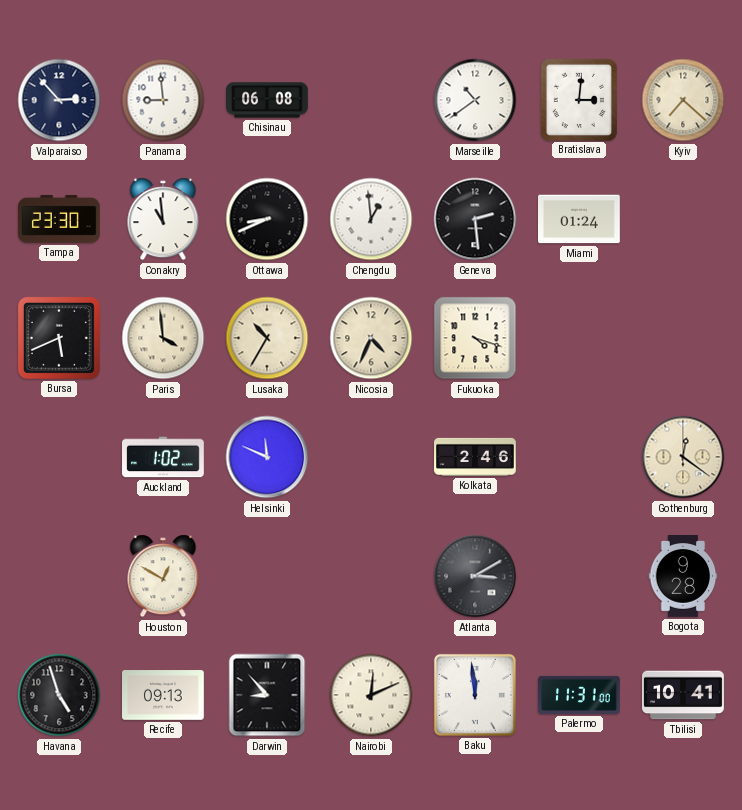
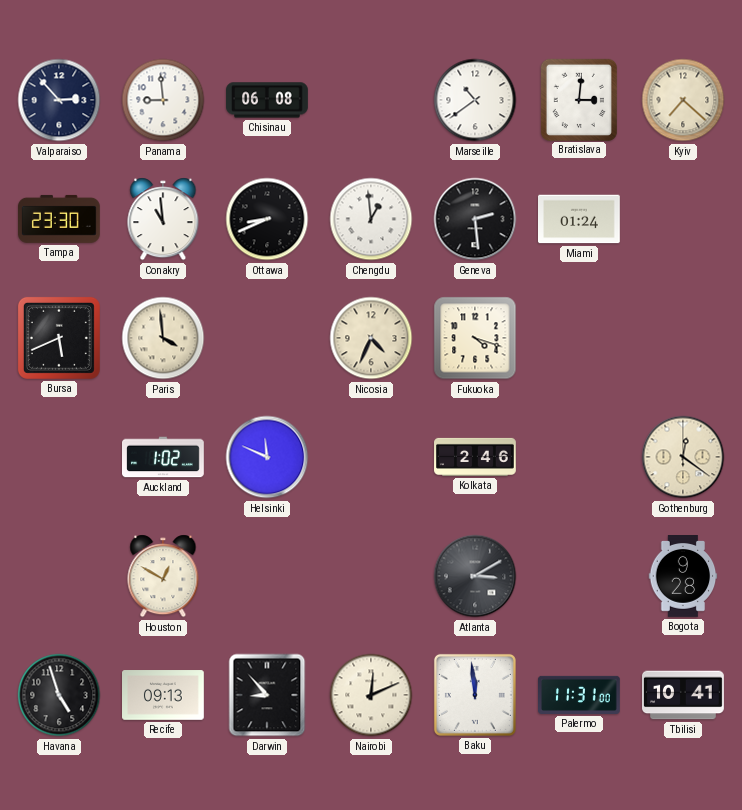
Lusaka: 10:35 -> none
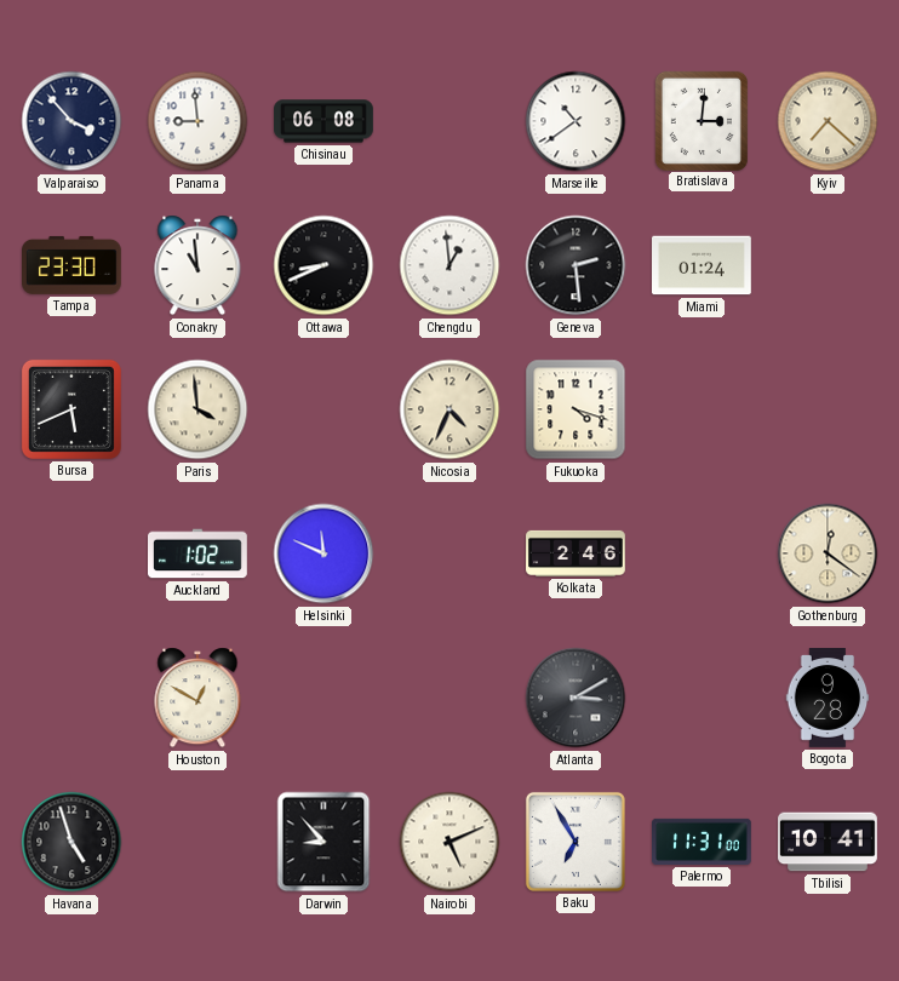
Valparaiso: 2:53 -> 3:53
Recife: 09:13 -> none
Nairobi: 12:11 -> 5:11
Baku: 11:59 -> 6:55
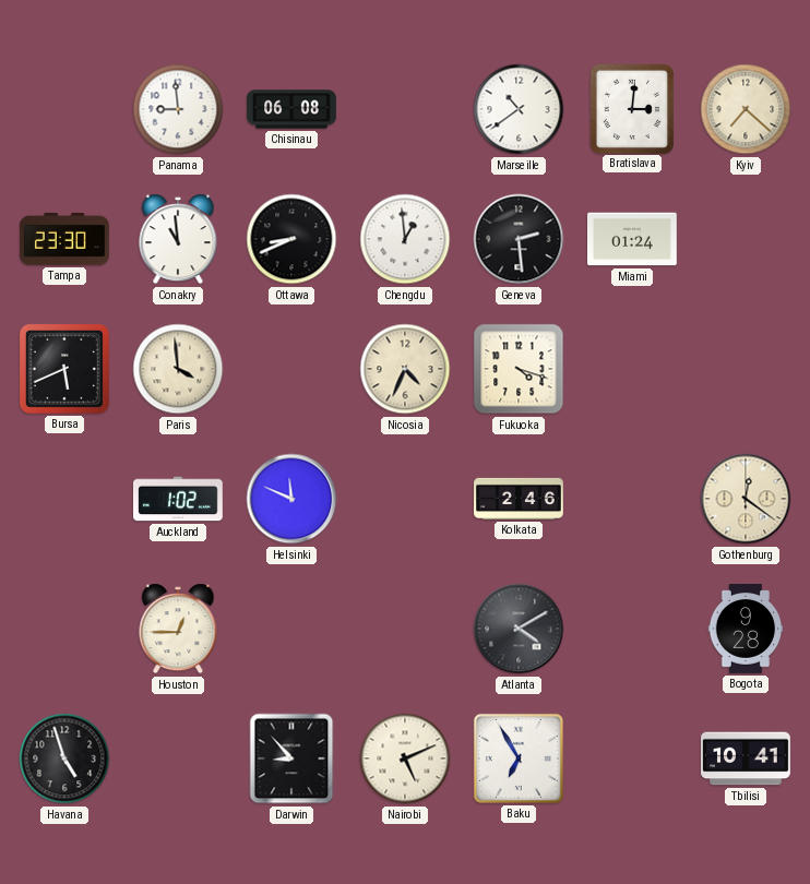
Valparaiso: 3:53 -> none
Houston: 12:50 -> 12:45
Atlanta: 3:10 -> 4:10
Palermo: 11:31 -> none
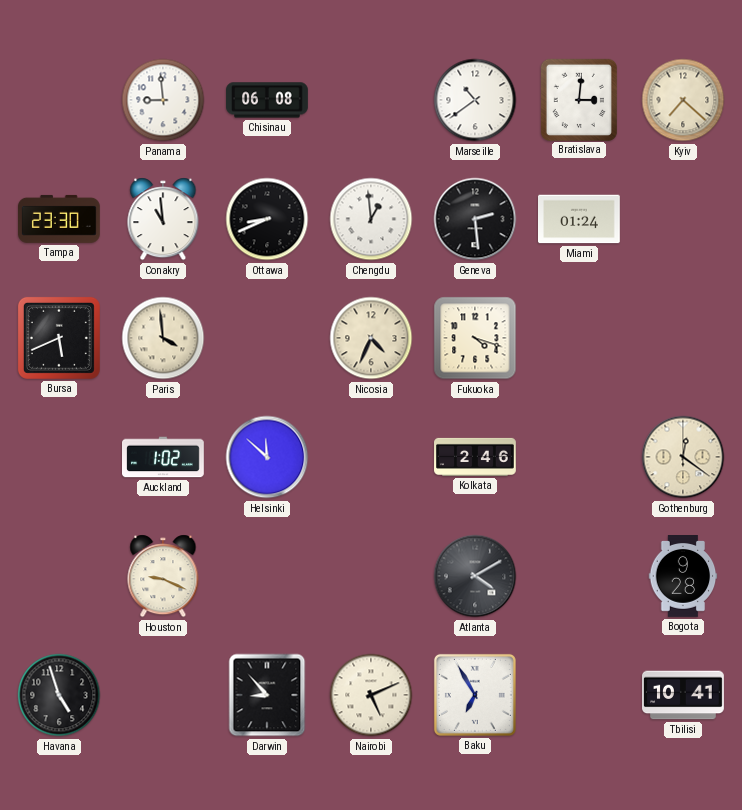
Helsinki: 11:49 -> 11:52
Houston: 12:45 -> 9:19
